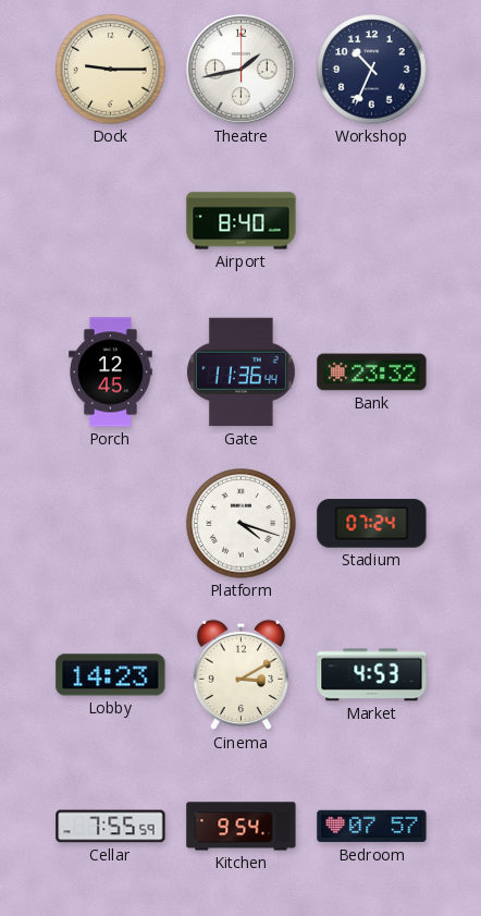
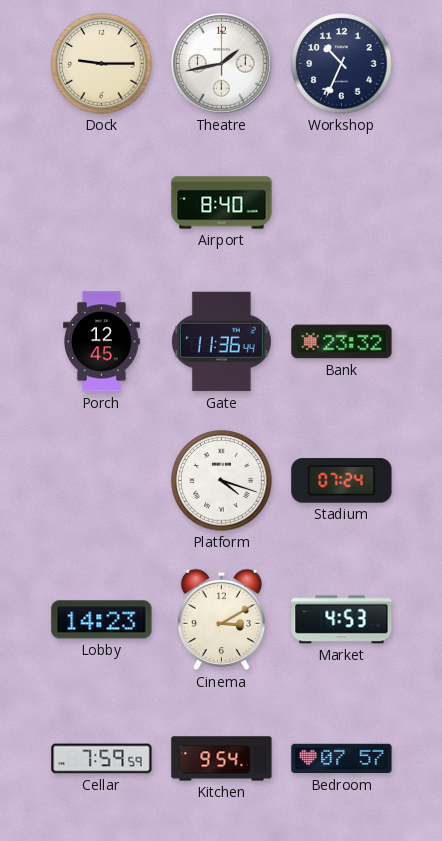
Cellar: 7:55 -> 7:59
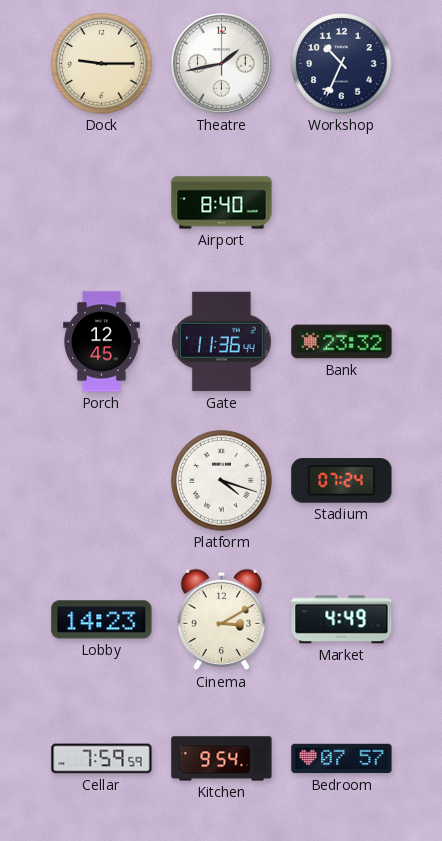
Market: 4:53 -> 4:49
